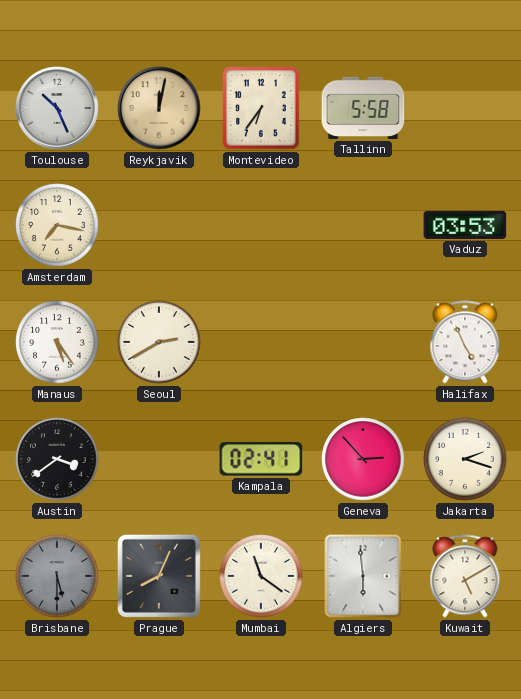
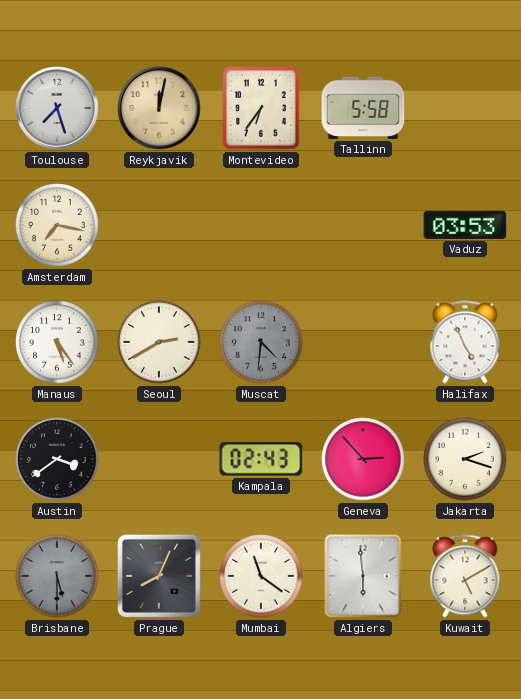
Toulouse: 10:26 -> 7:27
Muscat: none -> 4:31
Kampala: 02:41 -> 02:43
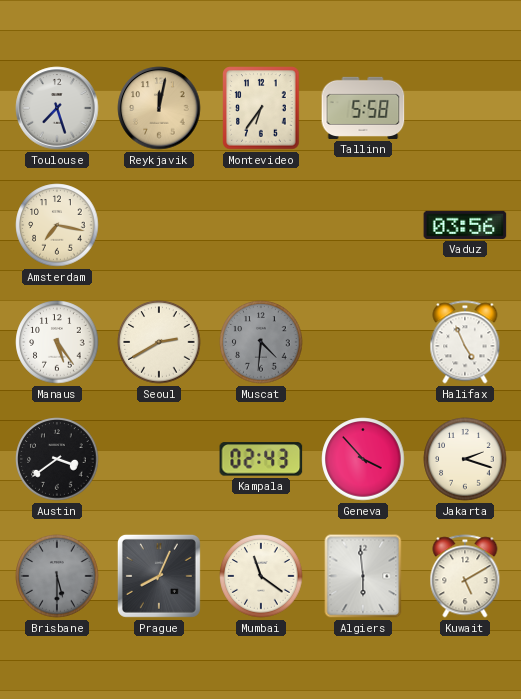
Vaduz: 03:53 -> 03:56
Geneva: 2:53 -> 3:53
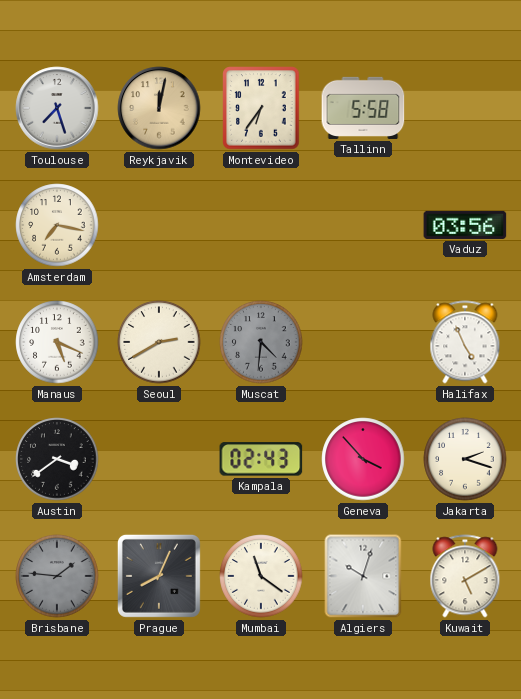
Manaus: 5:24 -> 5:19
Brisbane: 5:30 -> 1:46
Algiers: 5:59 -> 10:03
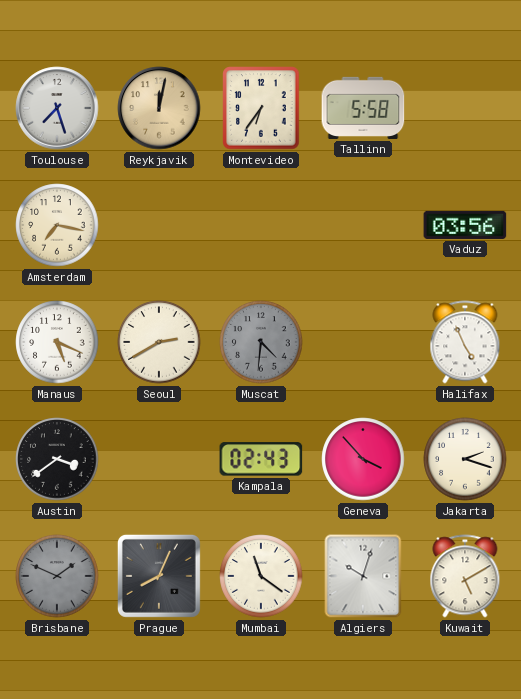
Brisbane: 1:46 -> 1:49
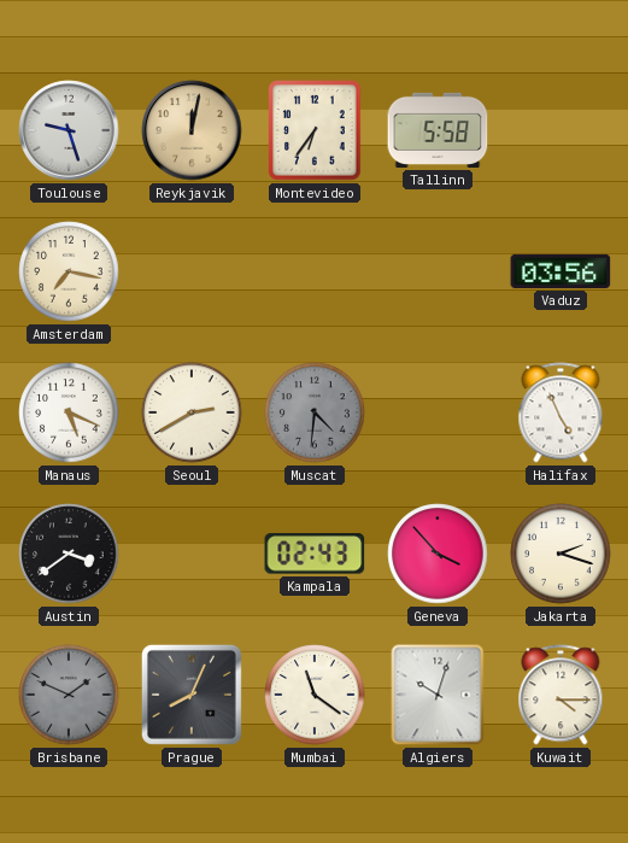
Toulouse: 7:27 -> 9:27
Kuwait: 5:10 -> 4:15
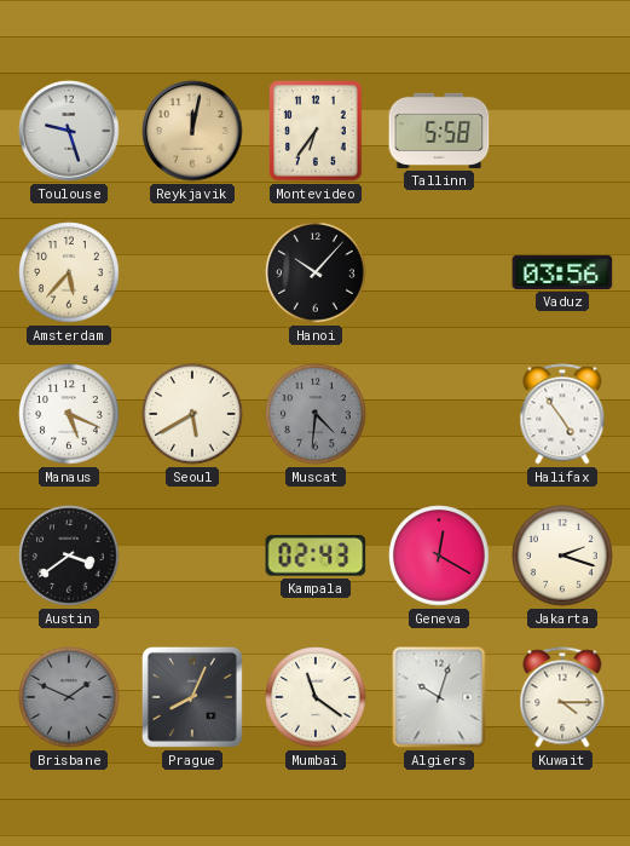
Amsterdam: 7:17 -> 5:37
Hanoi: none -> 10:07
Seoul: 2:40 -> 5:40
Halifax: 4:56 -> 4:54
Geneva: 3:53 -> 12:20
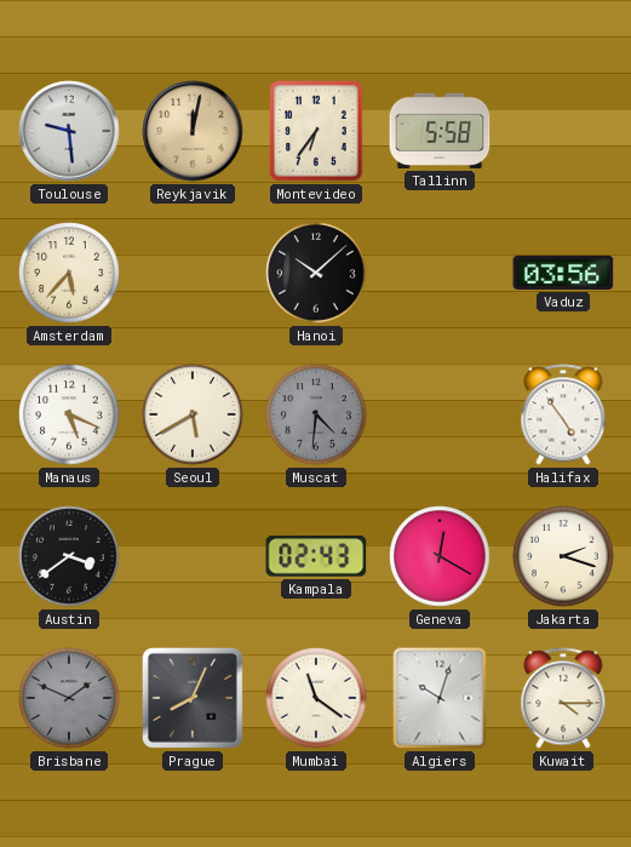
Toulouse: 9:27 -> 9:29
Hanoi: 10:07 -> 10:08
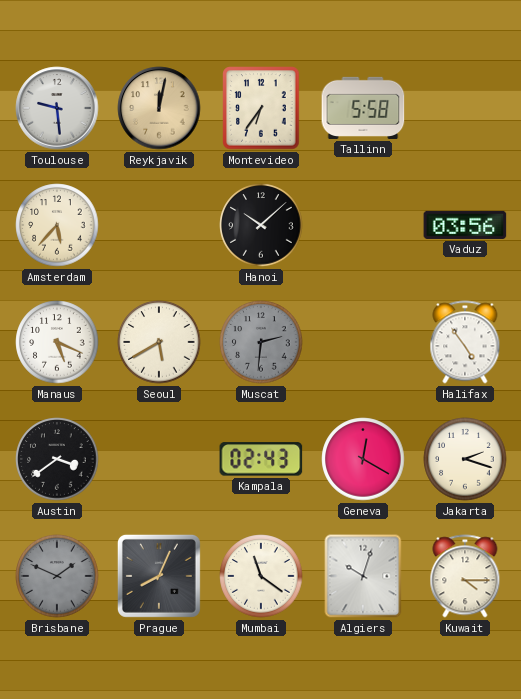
Muscat: 4:31 -> 2:31
